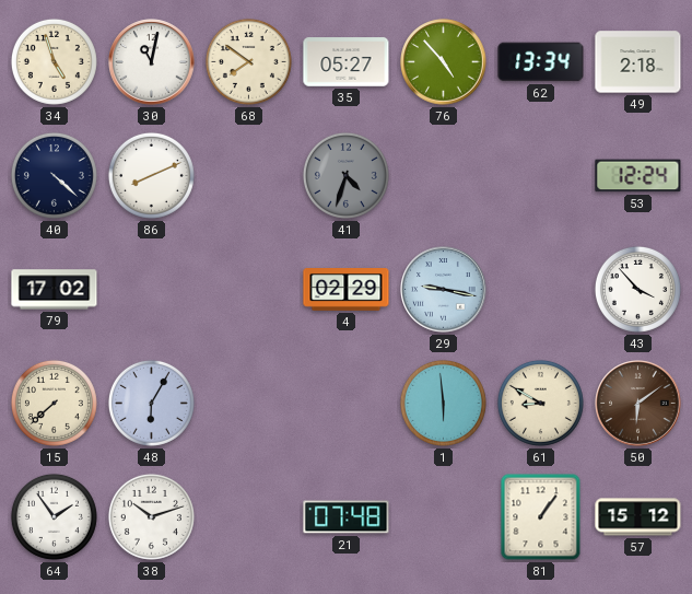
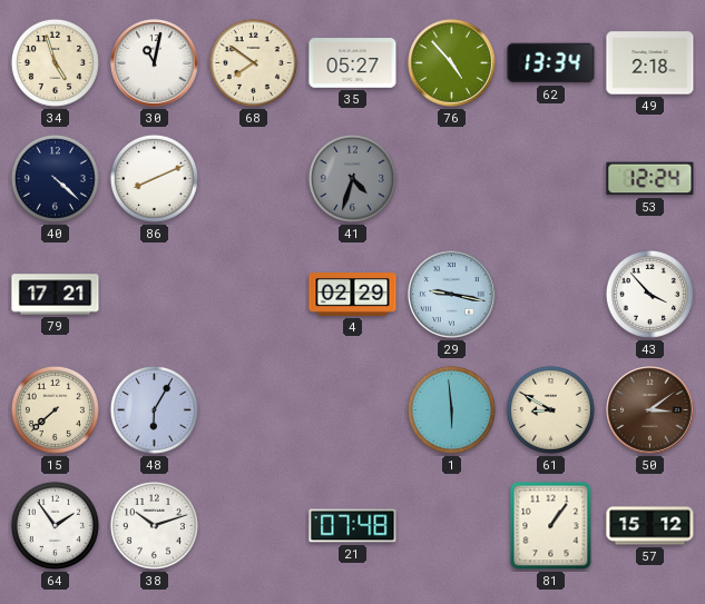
79: 17:02 -> 17:21
50: 6:09 -> 3:09
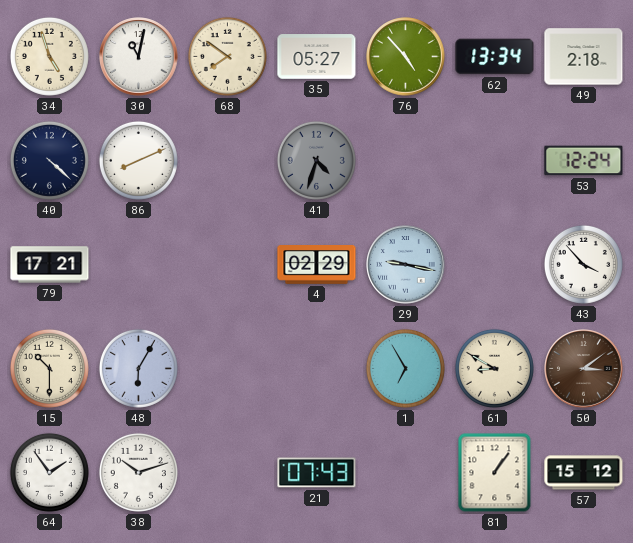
15: 7:38 -> 10:30
1: 5:59 -> 6:55
21: 07:48 -> 07:43
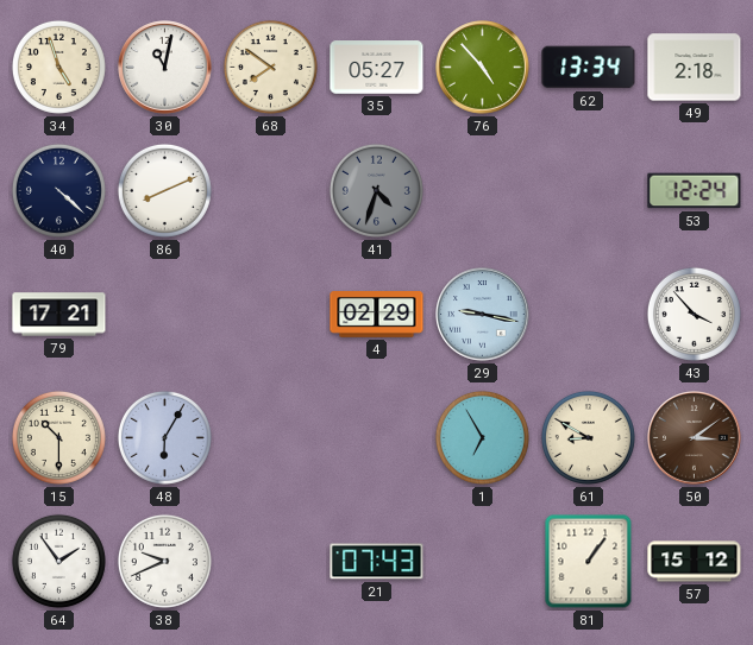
38: 10:12 -> 9:41
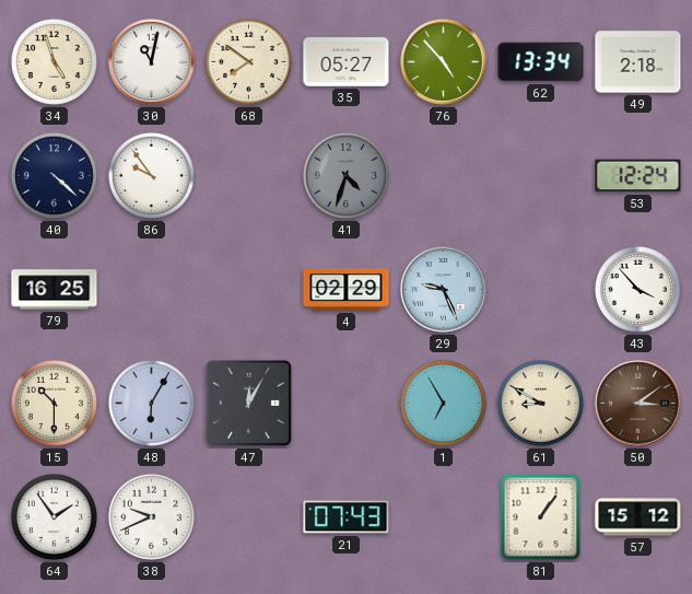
86: 8:11 -> 9:54
79: 17:21 -> 16:25
29: 9:17 -> 9:26
47: none -> 12:05
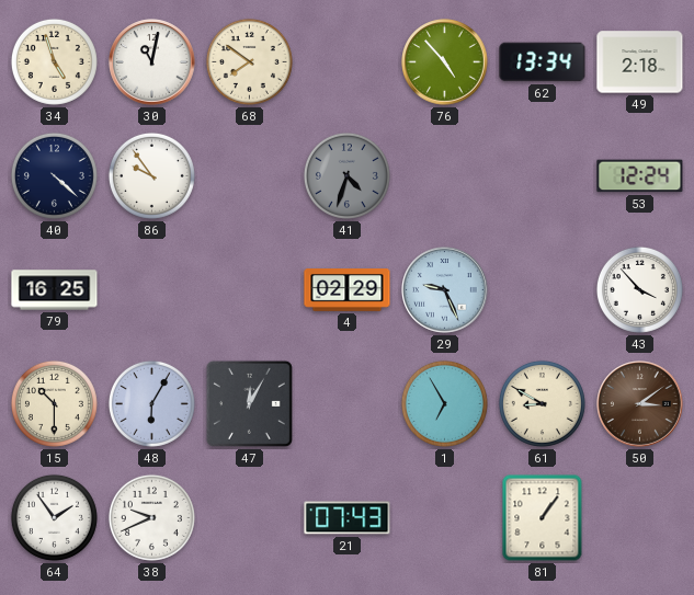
35: 05:27 -> none
57: 15:12 -> none
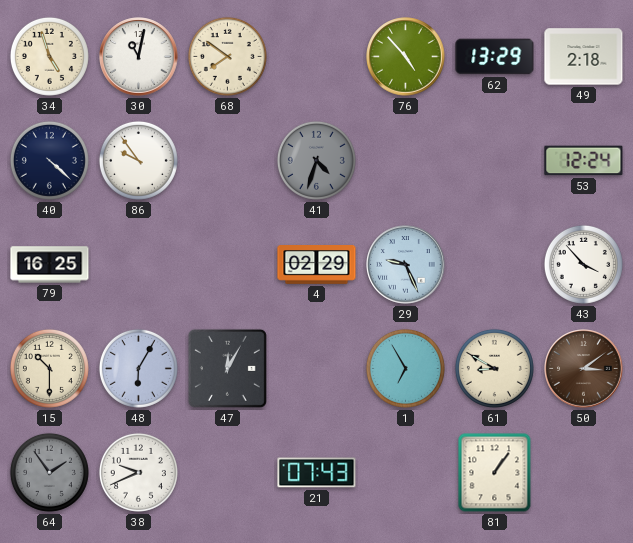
62: 13:34 -> 13:29
64 dial: white -> grey
